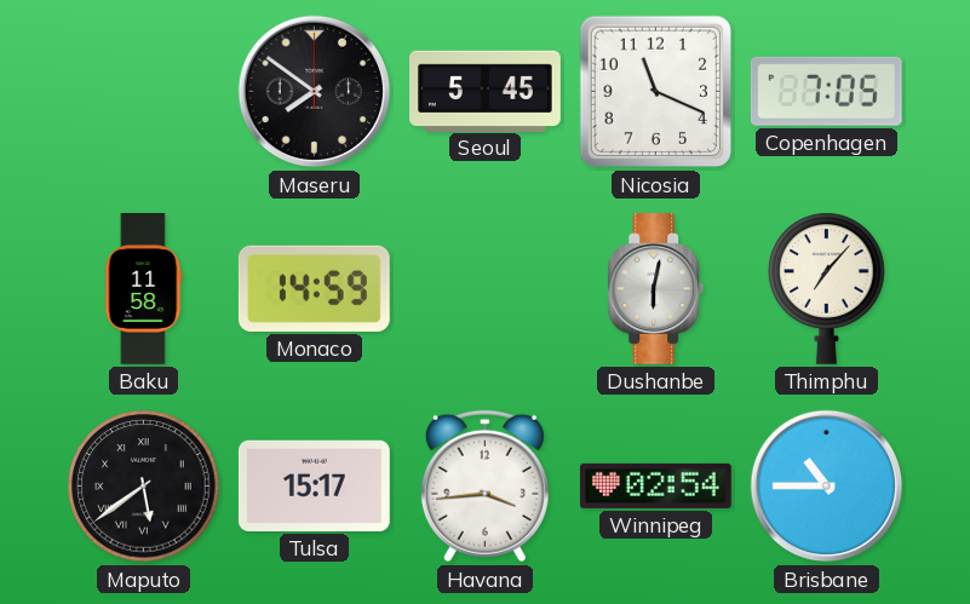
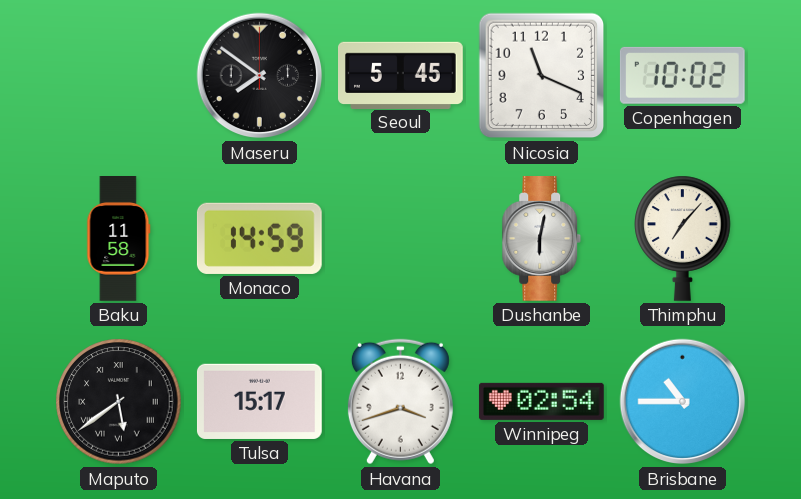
Copenhagen: 7:05 -> 10:02
Havana: 3:44 -> 3:42
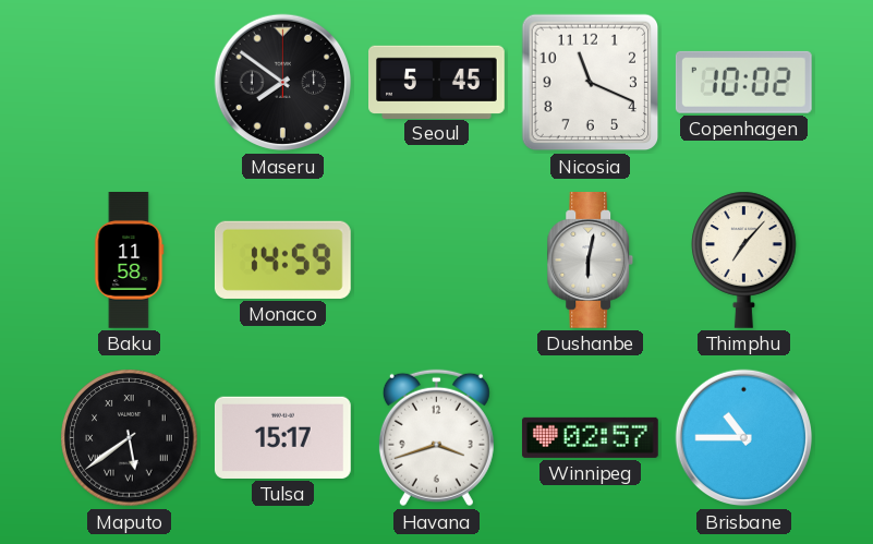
Winnipeg: 02:54 -> 02:57
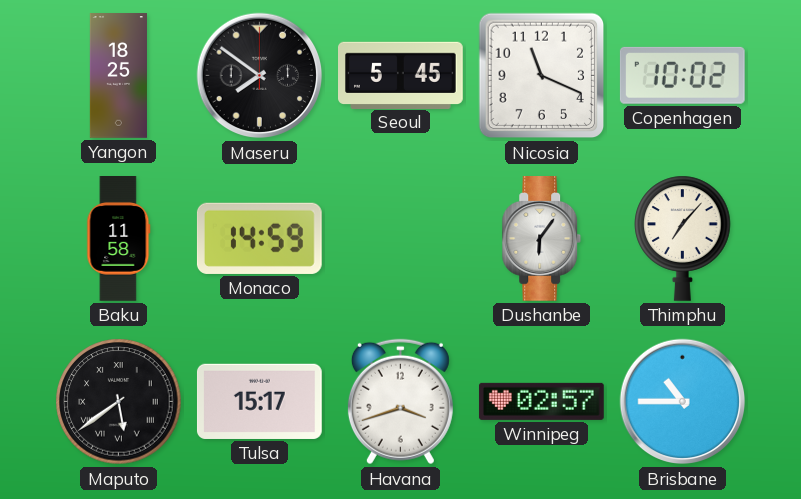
Yangon: none -> 18:25
Dushanbe: 6:02 -> 6:06
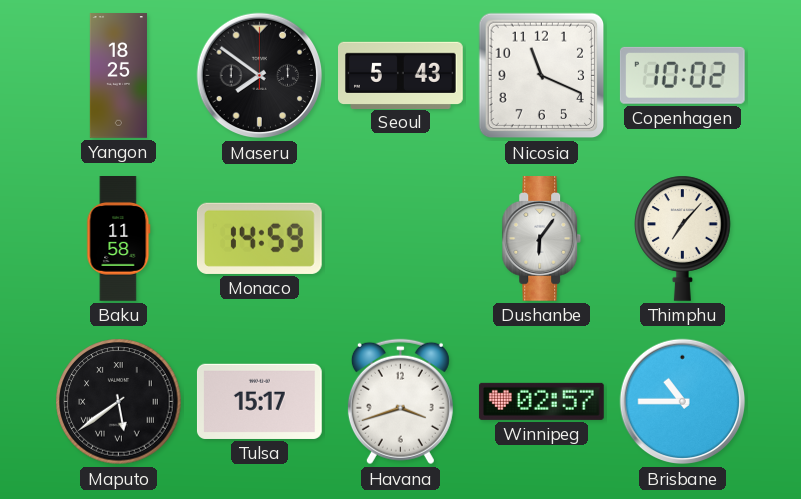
Seoul: 5:45 -> 5:43
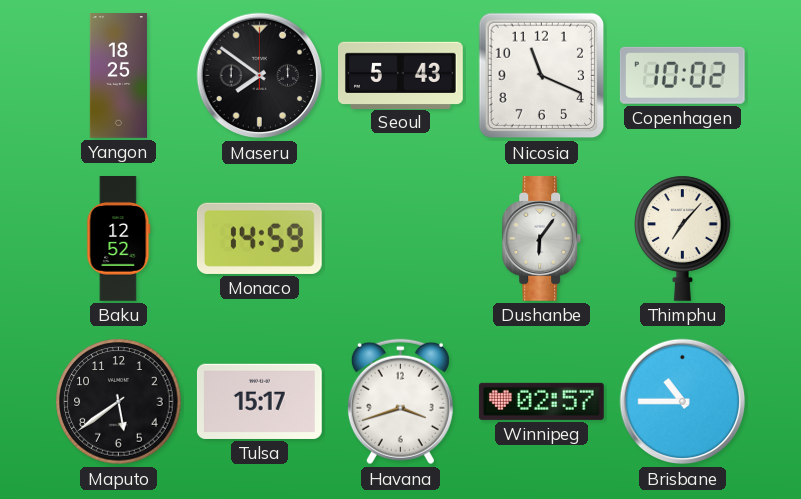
Baku: 11:58 -> 12:52
Maputo numerals: Roman -> Arabic
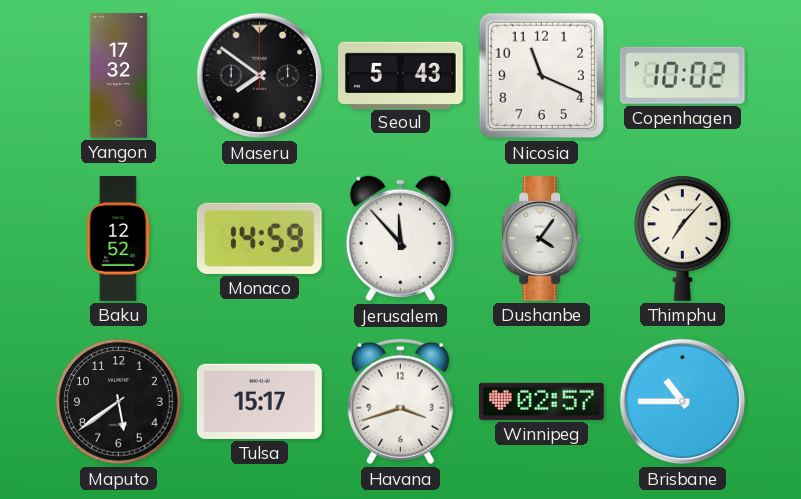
Yangon: 18:25 -> 17:32
Jerusalem: none -> 11:53
Dushanbe: 6:06 -> 4:06
